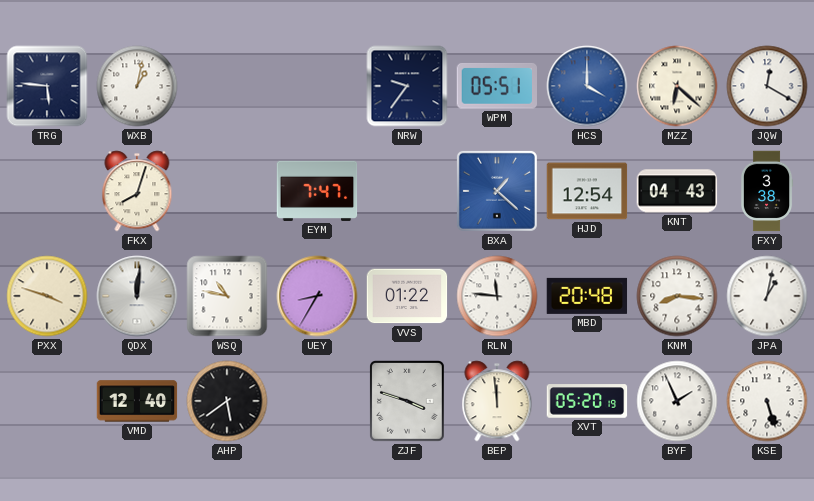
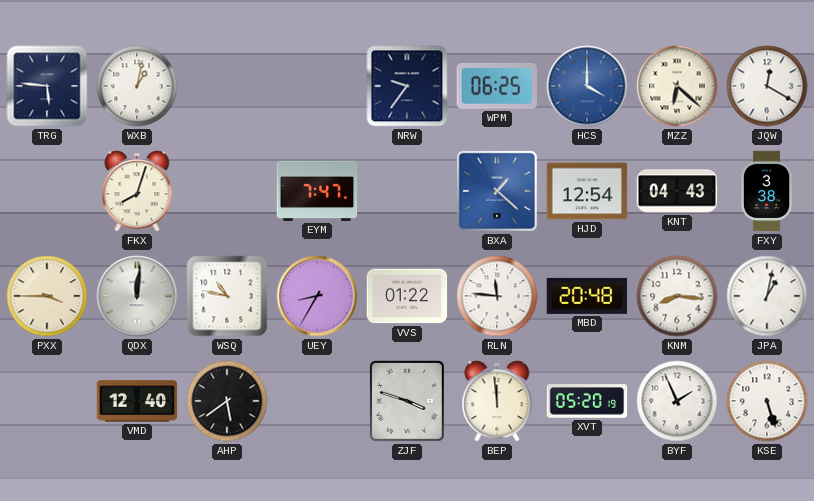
WPM: 05:51 -> 06:25
PXX: 3:48 -> 3:45
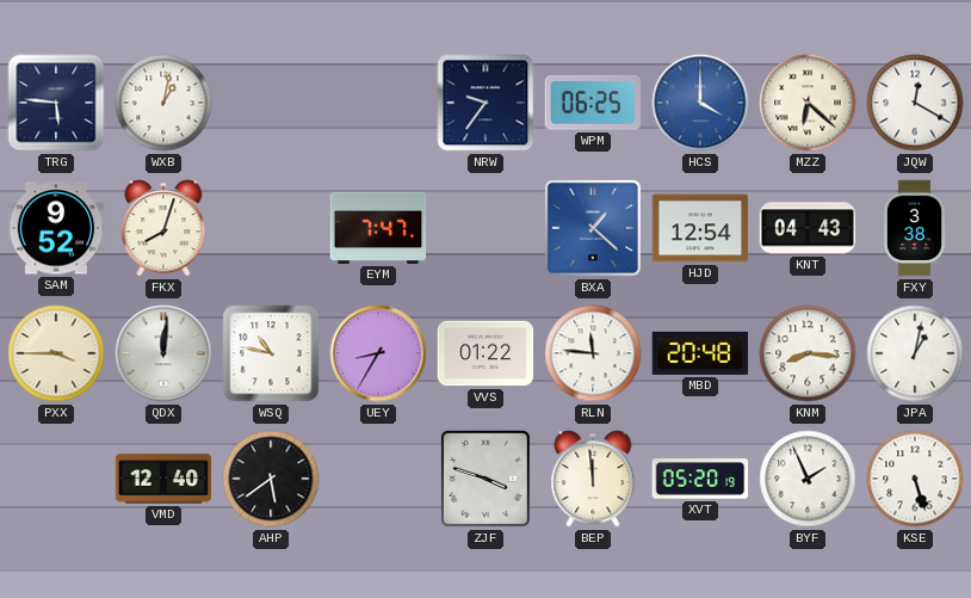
SAM: none -> 9:52
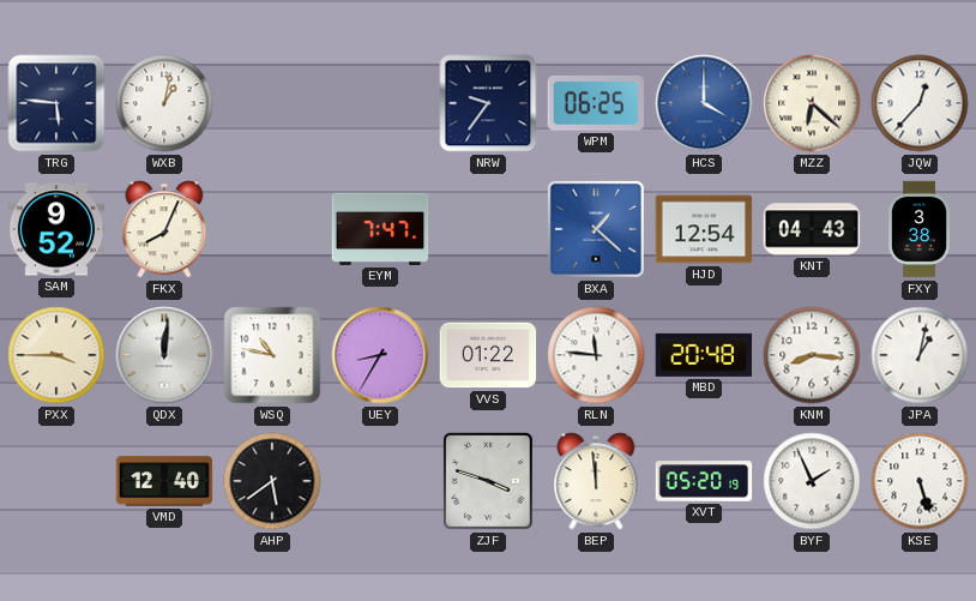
JQW: 12:20 -> 12:37
FKX: 8:03 -> 8:04
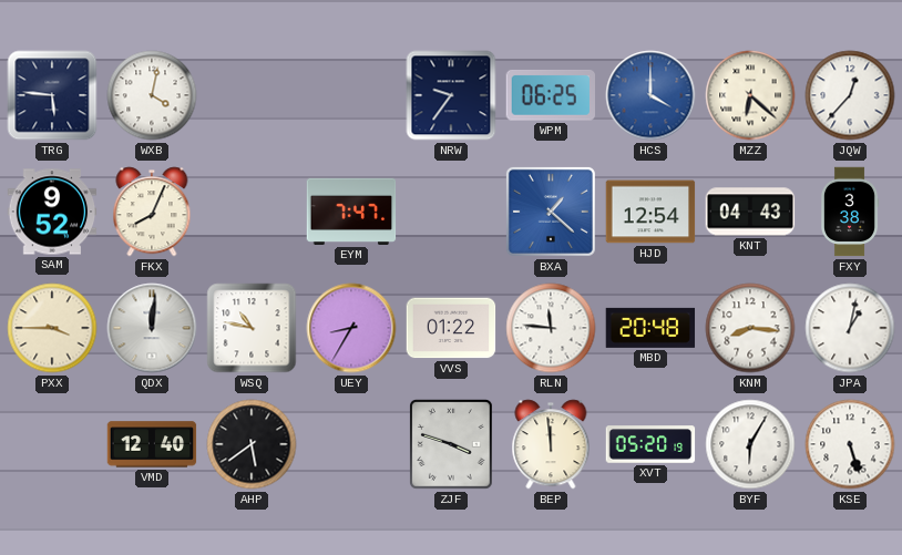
WXB: 1:02 -> 4:02
BYF: 1:56 -> 6:05
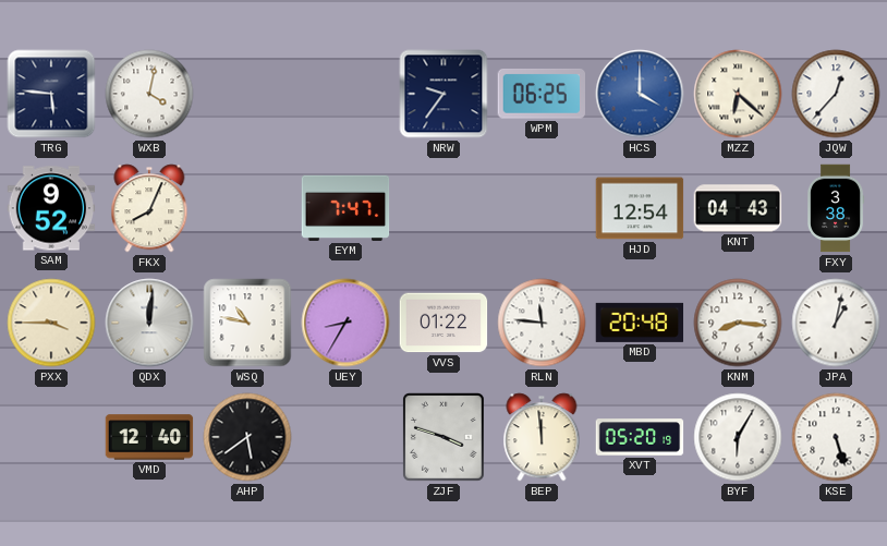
BXA: 1:22 -> none
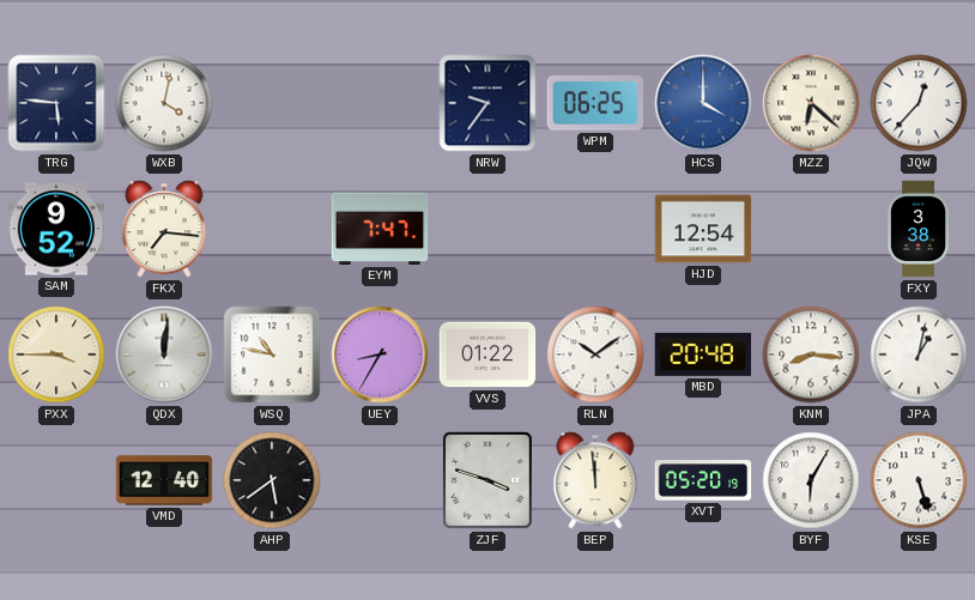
FKX: 8:04 -> 7:16
KNT: 04:43 -> none
RLN: 11:46 -> 10:09
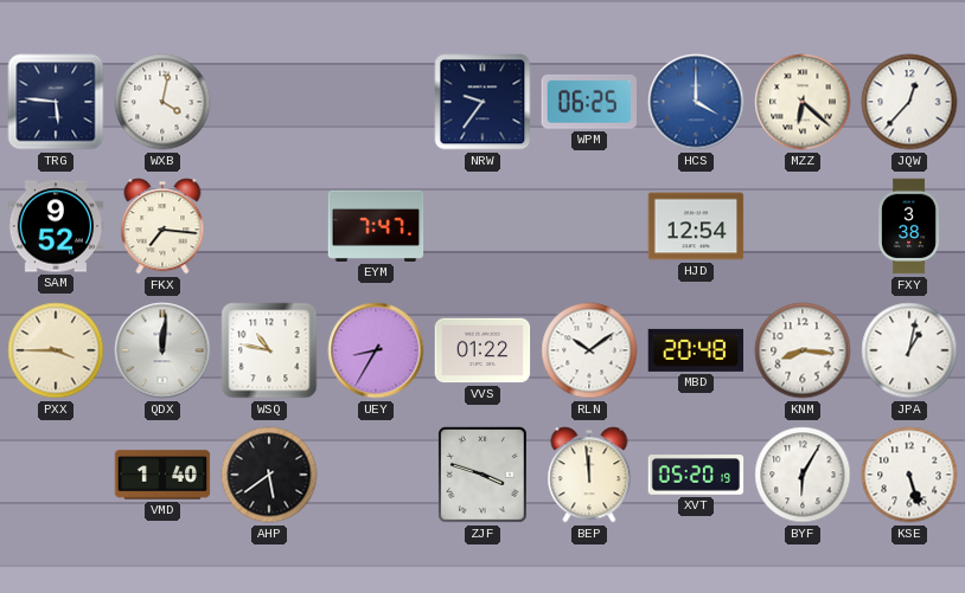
VMD: 12:40 -> 1:40
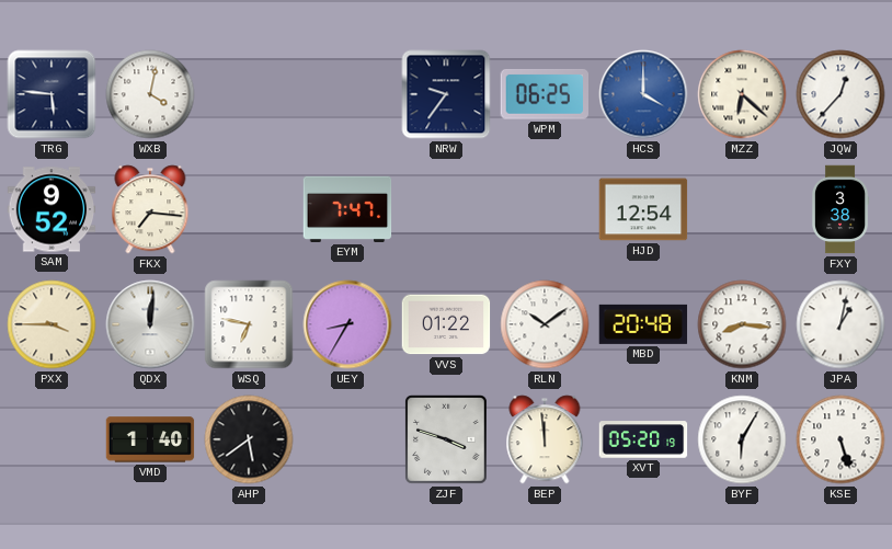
WSQ: 10:47 -> 6:47
